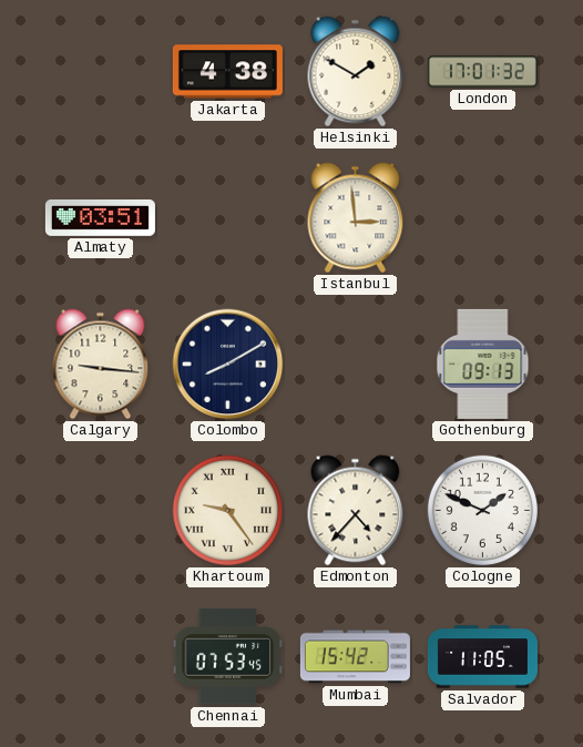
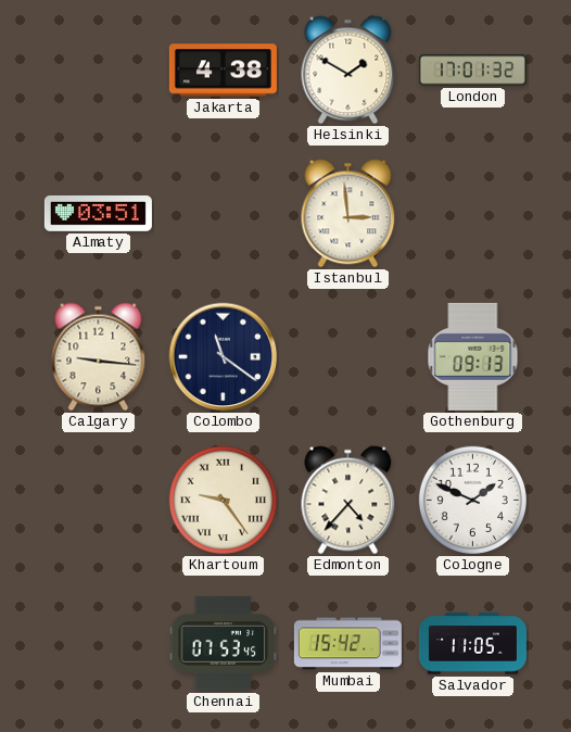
Colombo: 8:10 -> 11:21
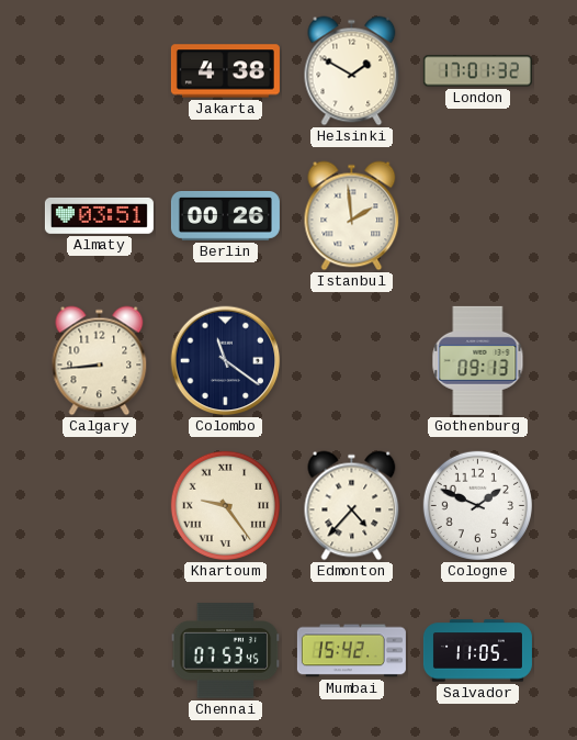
Berlin: none -> 00:26
Istanbul: 2:59 -> 1:59
Calgary: 9:16 -> 8:44
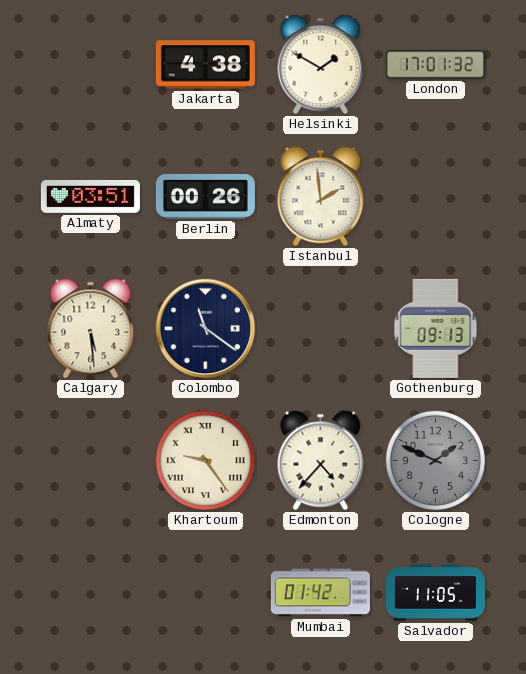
Calgary: 8:44 -> 5:29
Cologne dial: white -> grey
Chennai: 07:53 -> none
Mumbai: 15:42 -> 01:42
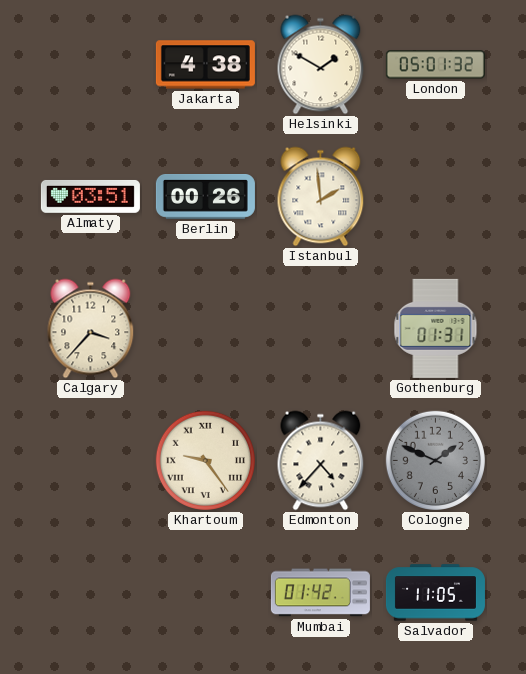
London: 17:01 -> 05:01
Calgary: 5:29 -> 3:37
Colombo: 11:21 -> none
Gothenburg: 09:13 -> 01:31
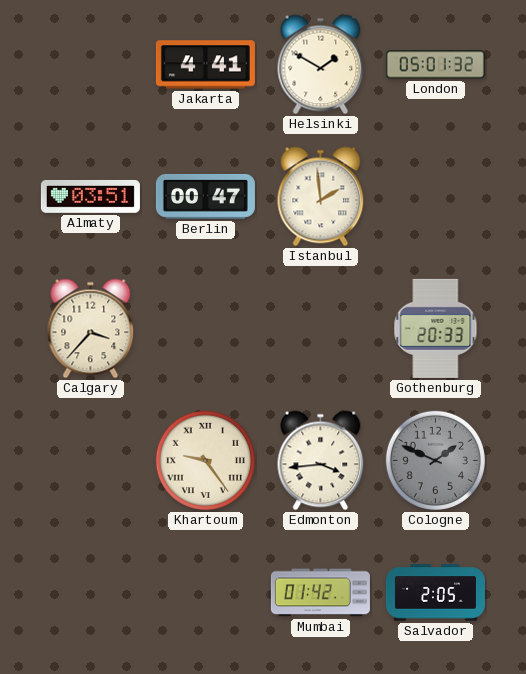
Jakarta: 4:38 -> 4:41
Berlin: 00:26 -> 00:47
Gothenburg: 01:31 -> 20:33
Edmonton: 4:37 -> 3:44
Salvador: 11:05 -> 2:05
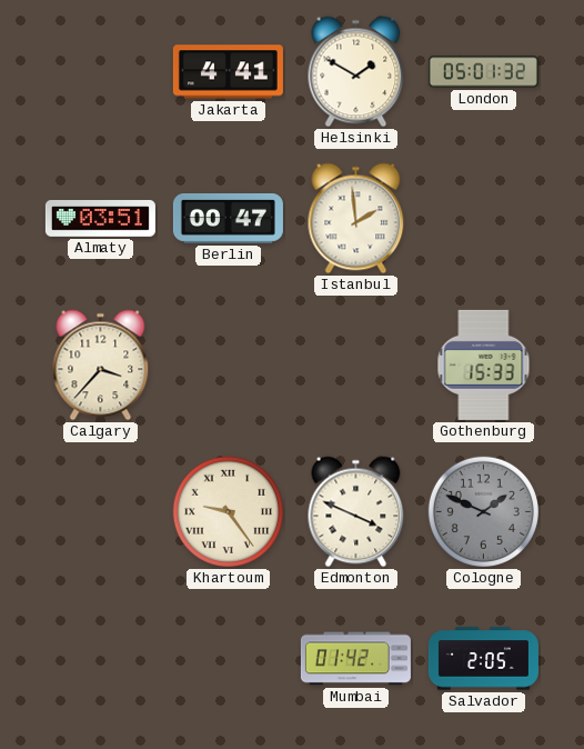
Gothenburg: 20:33 -> 15:33
Edmonton: 3:44 -> 3:49
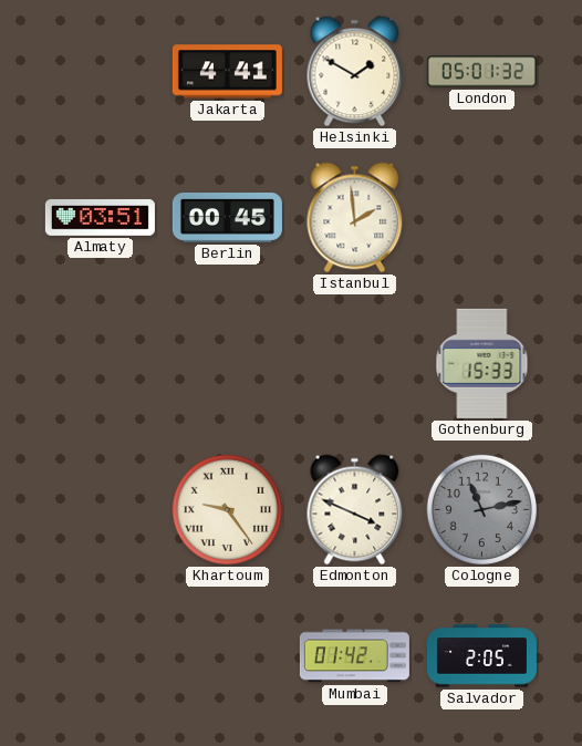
Berlin: 00:47 -> 00:45
Calgary: 3:37 -> none
Cologne: 1:49 -> 11:13
